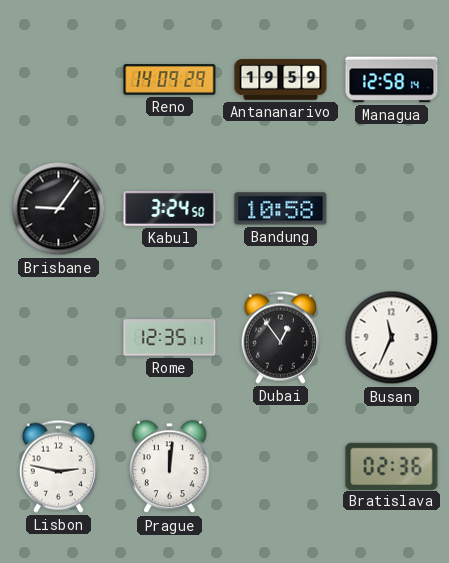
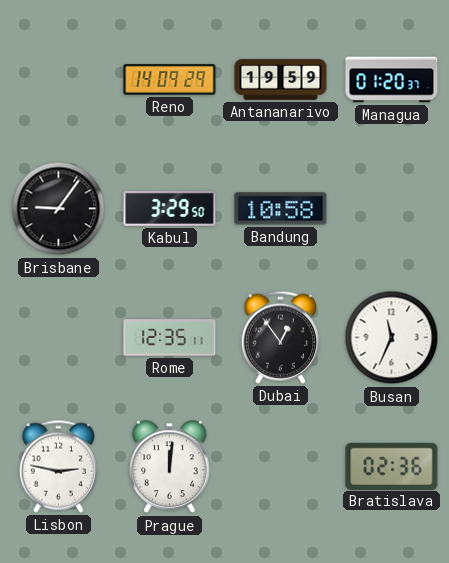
Managua: 12:58 -> 01:20
Kabul: 3:24 -> 3:29
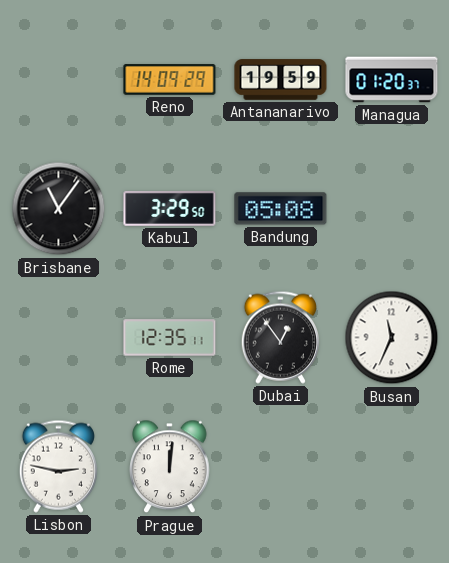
Brisbane: 9:06 -> 11:06
Bandung: 10:58 -> 05:08
Bratislava: 02:36 -> none
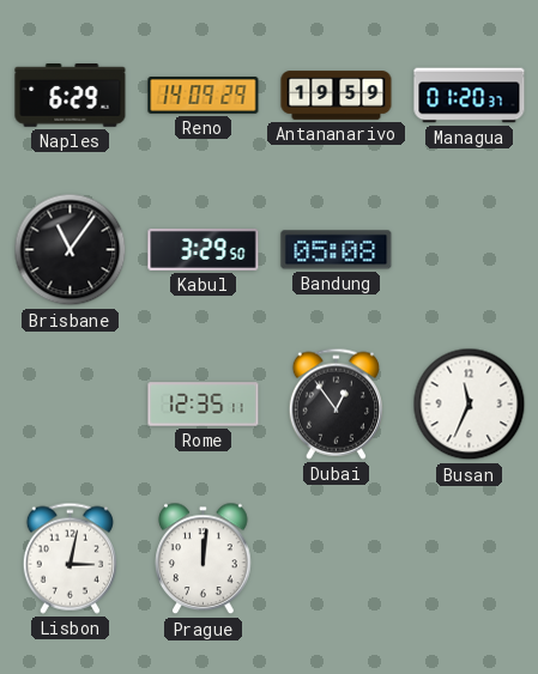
Naples: none -> 6:29
Lisbon: 2:47 -> 3:02
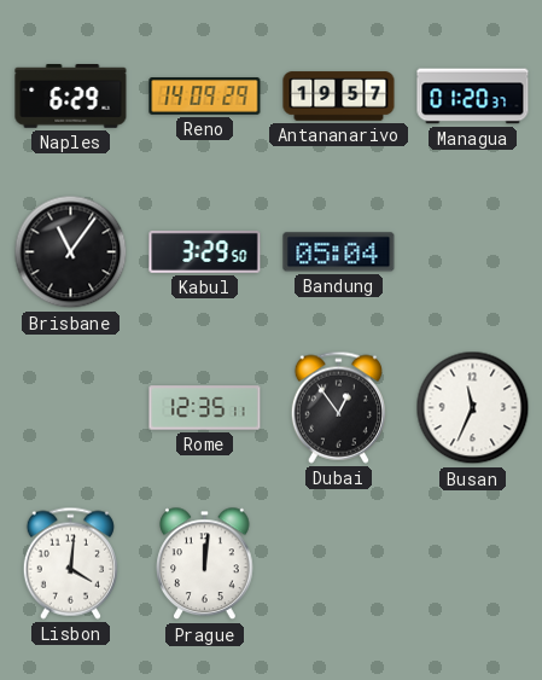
Antananarivo: 19:59 -> 19:57
Bandung: 05:08 -> 05:04
Lisbon: 3:02 -> 4:01
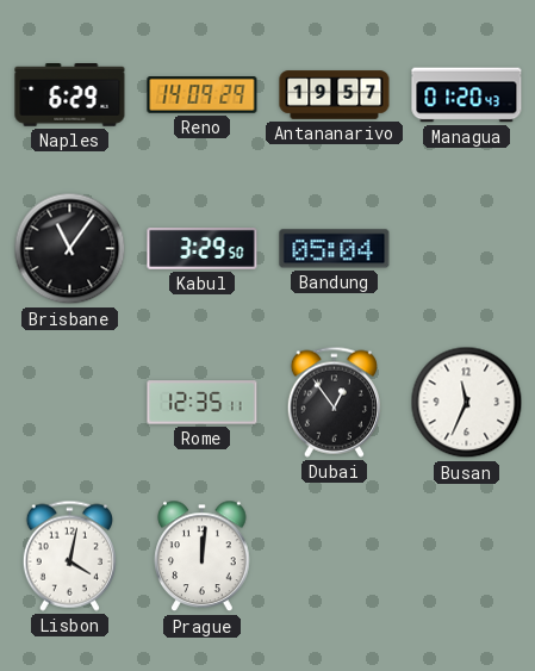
Managua: 01:20:37 -> 01:20:43
Lisbon: 4:01 -> 4:02
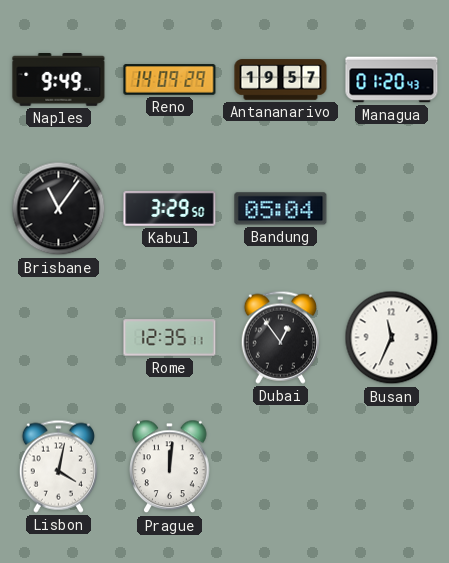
Naples: 6:29 -> 9:49
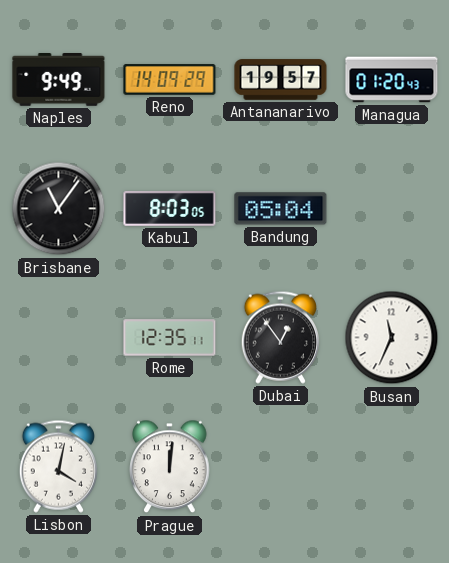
Kabul: 3:29 -> 8:03
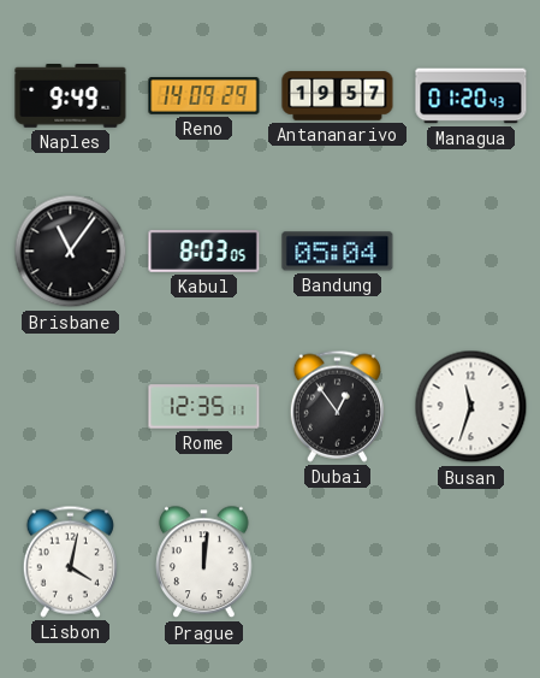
Busan: 11:34 -> 11:33
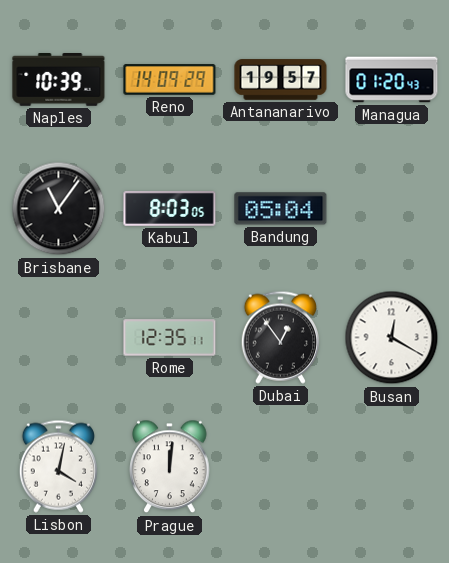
Naples: 9:49 -> 10:39
Busan: 11:33 -> 12:20
